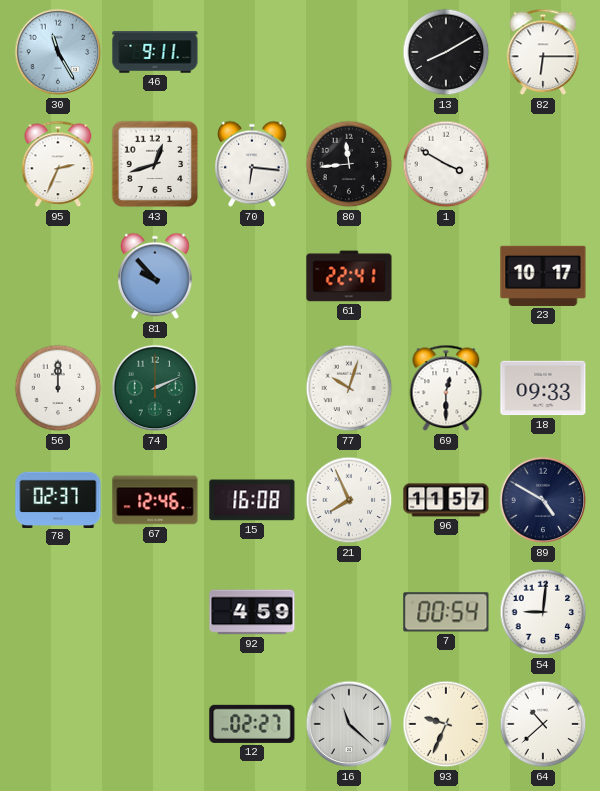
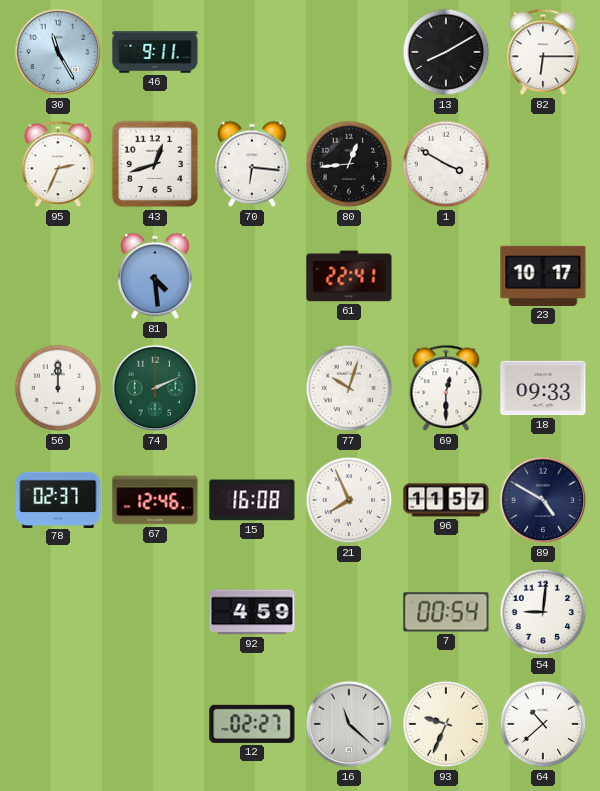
80: 11:44 -> 12:44
81: 9:53 -> 4:29
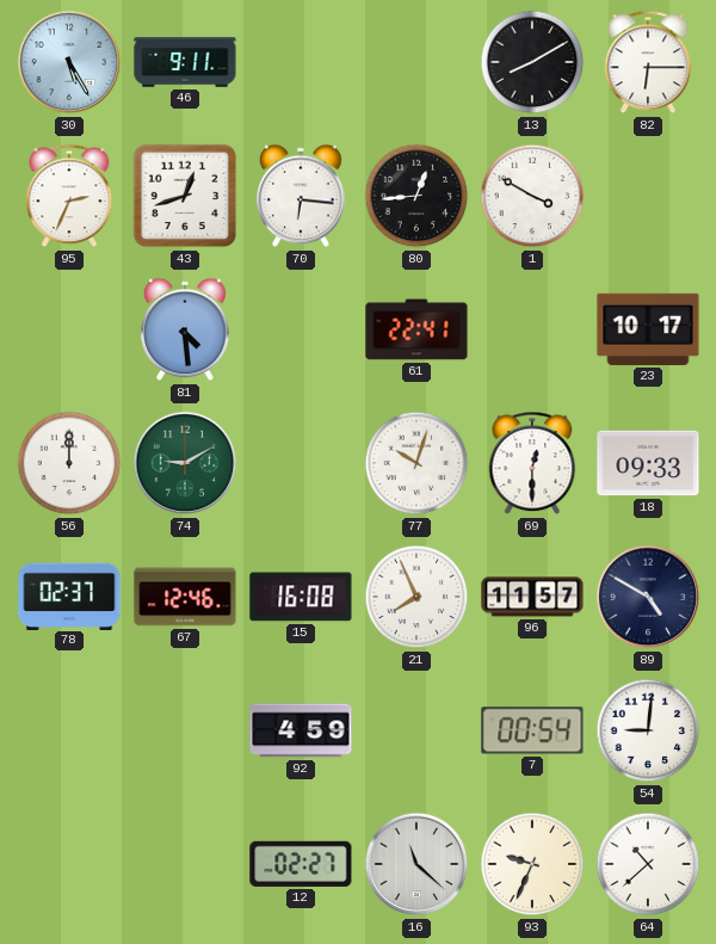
30: 11:25 -> 5:25
74: 2:11 -> 9:10
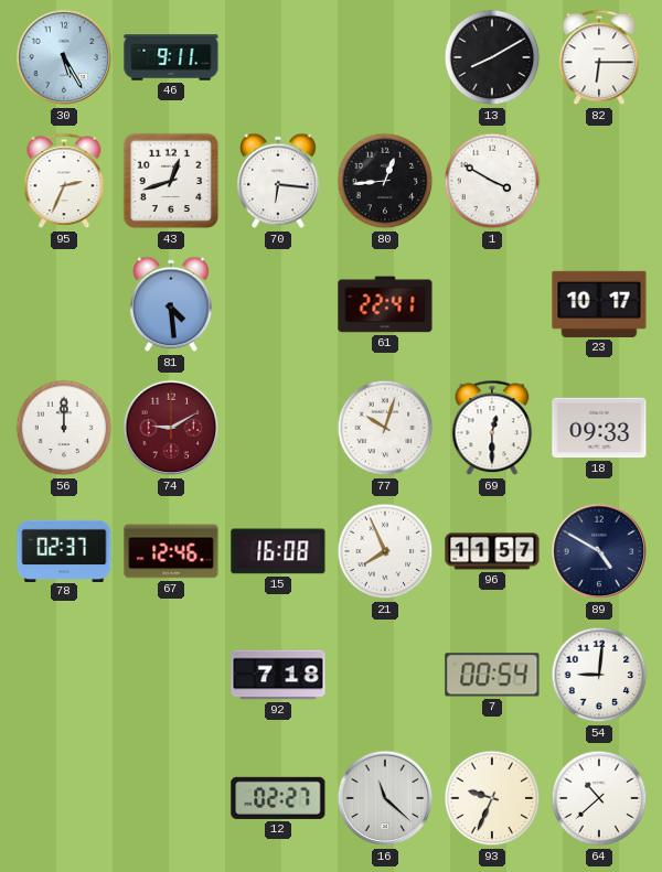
74 dial: green -> burgundy
92: 4:59 -> 7:18
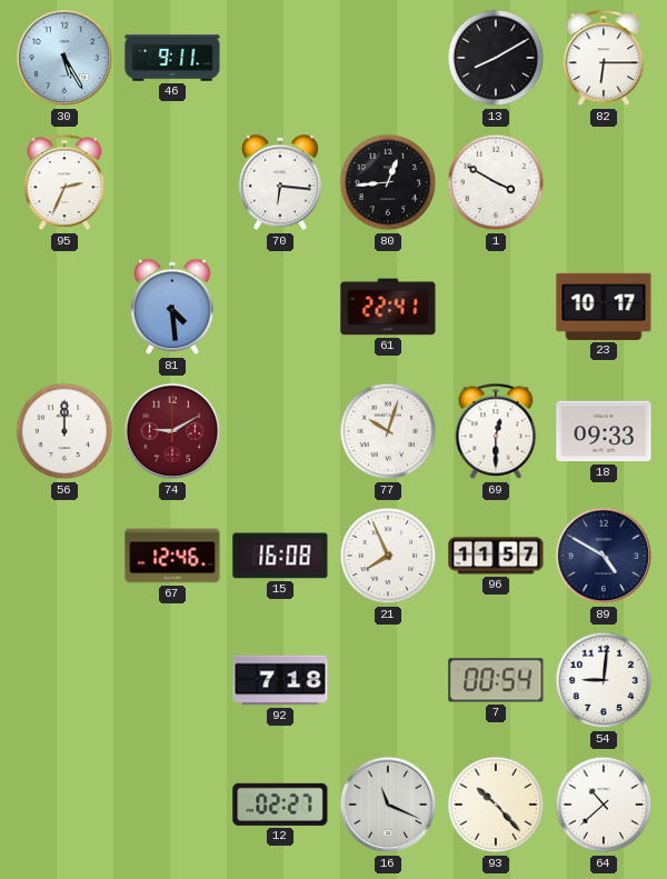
43: 12:42 -> none
78: 02:37 -> none
16: 11:22 -> 11:19
93: 9:34 -> 10:23
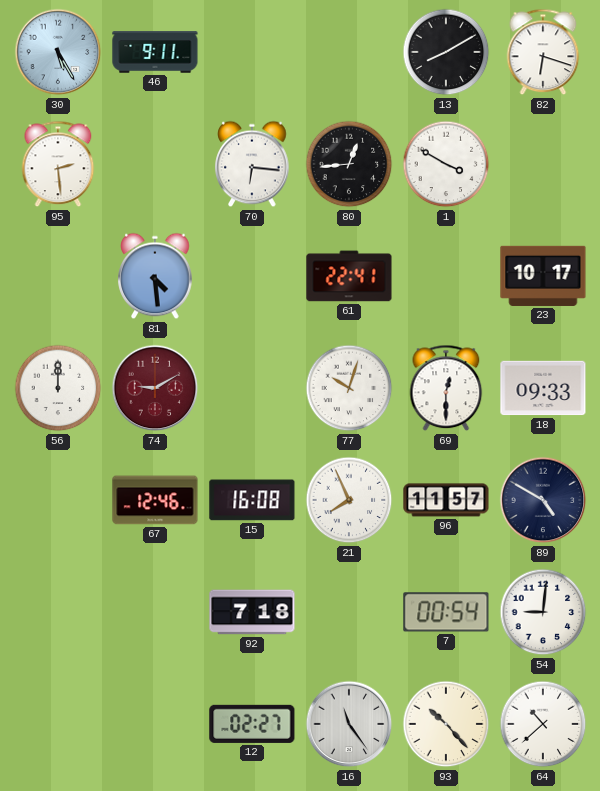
82: 6:15 -> 6:18
95: 2:34 -> 2:29
16: 11:19 -> 11:24
